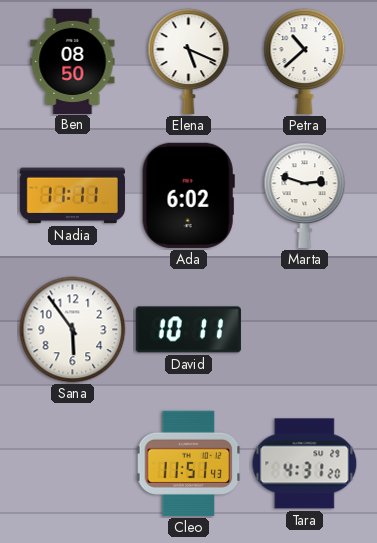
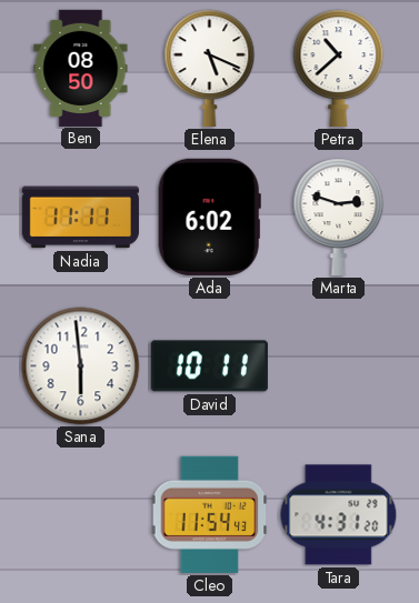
Sana: 5:54 -> 5:59
Cleo: 11:51 -> 11:54
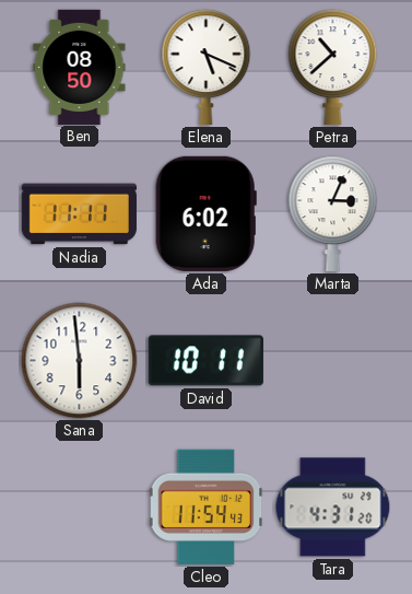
Marta: 2:48 -> 3:04
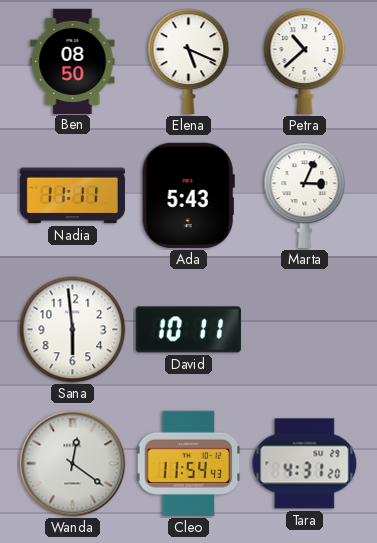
Ada: 6:02 -> 5:43
Wanda: none -> 12:21
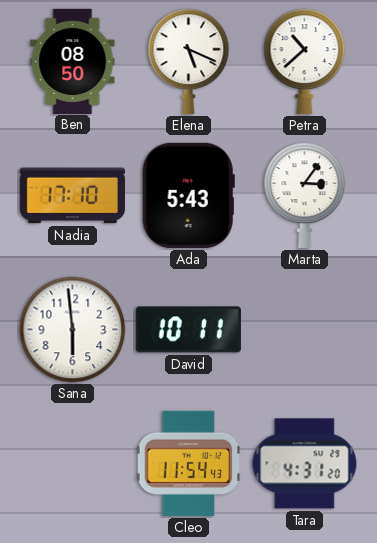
Nadia: 11:11 -> 17:10
Marta: 3:04 -> 3:06
Wanda: 12:21 -> none
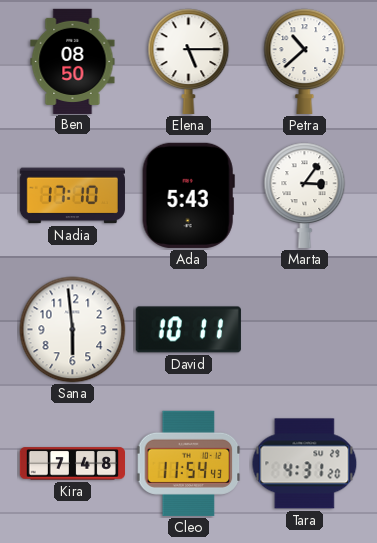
Elena: 5:19 -> 5:15
Kira: none -> 7:48
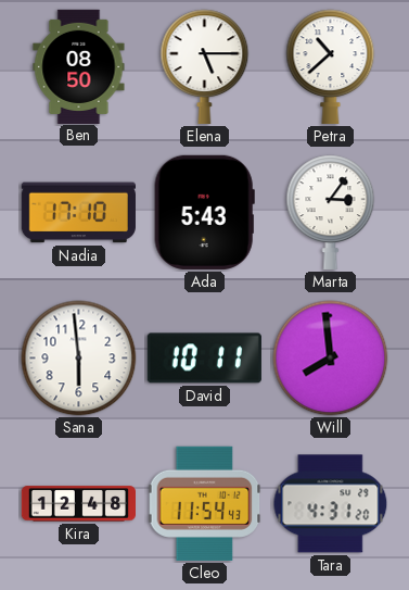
Will: none -> 7:59
Kira: 7:48 -> 12:48
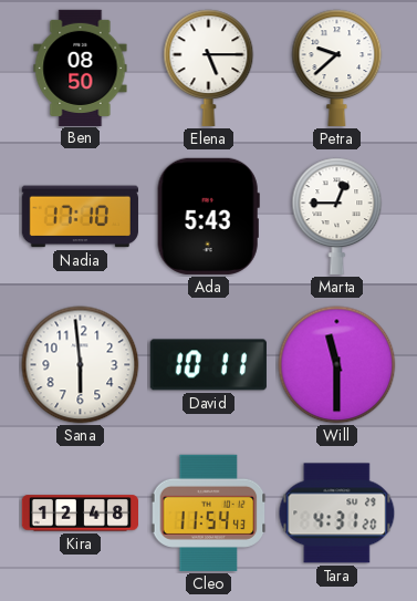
Petra: 10:38 -> 9:38
Marta: 3:06 -> 12:45
Will: 7:59 -> 11:30
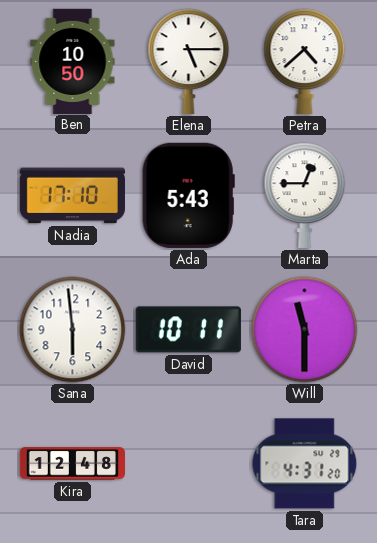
Ben: 08:50 -> 10:50
Petra: 9:38 -> 4:38
Cleo: 11:54 -> none
